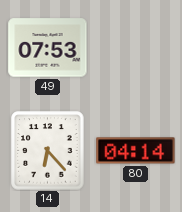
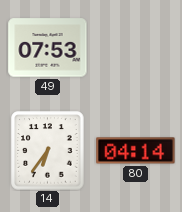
14: 6:23 -> 6:36
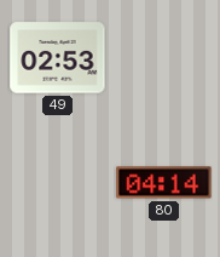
49: 07:53 -> 02:53
14: 6:36 -> none
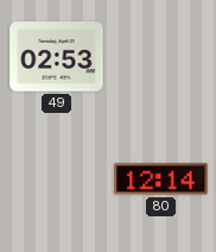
80: 04:14 -> 12:14
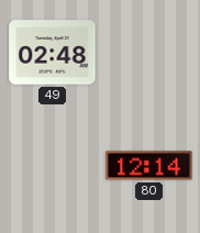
49: 02:53 -> 02:48
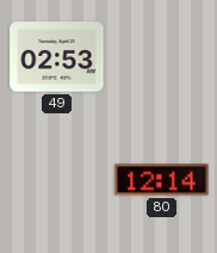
49: 02:48 -> 02:53
